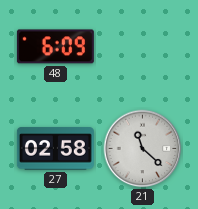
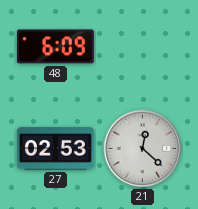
27: 02:58 -> 02:53
21: 11:22 -> 12:22
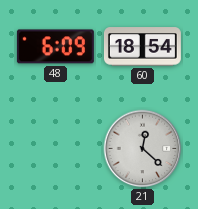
60: none -> 18:54
27: 02:53 -> none
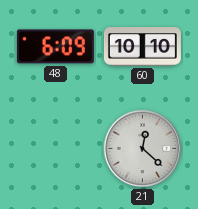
60: 18:54 -> 10:10
